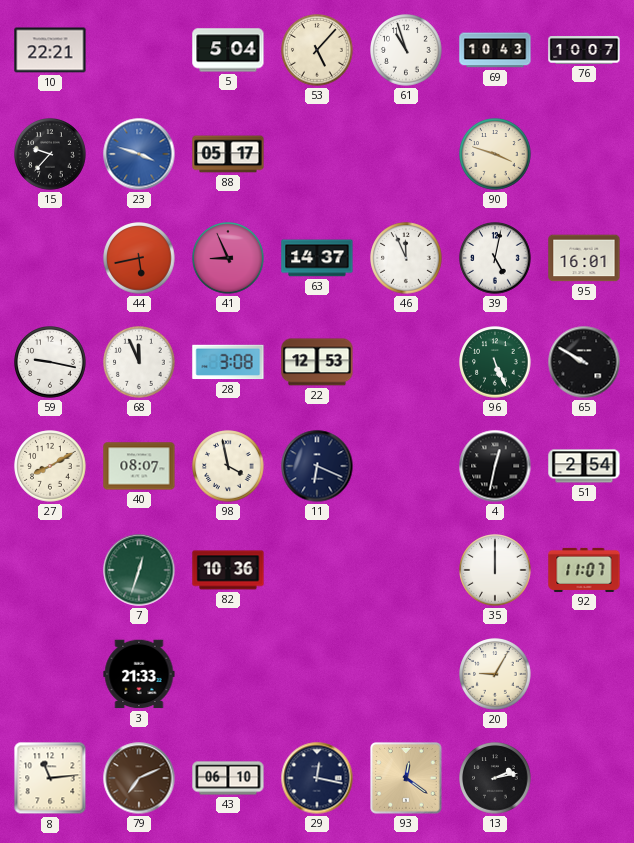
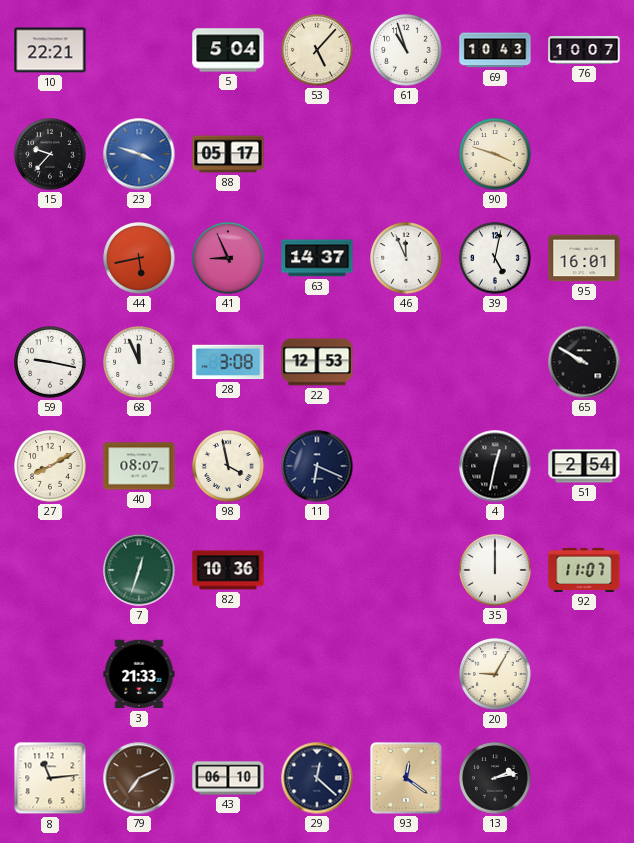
96: 5:26 -> none
29: 12:17 -> 12:22
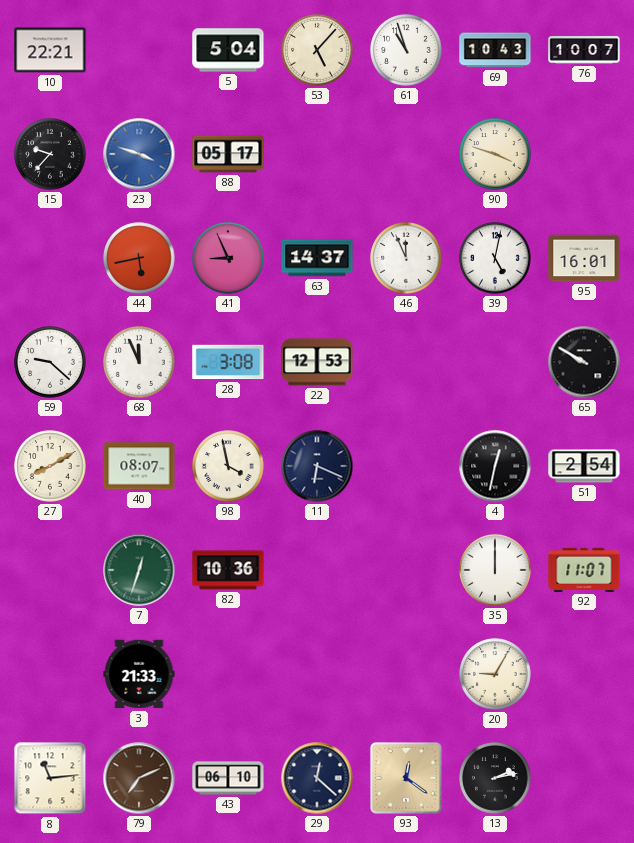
59: 9:17 -> 9:22
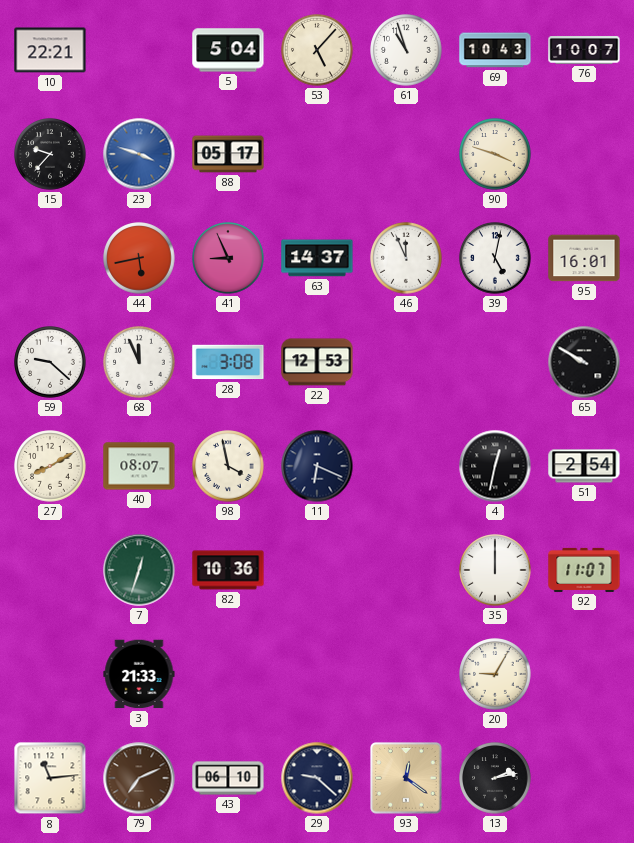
29: 12:22 -> 9:22
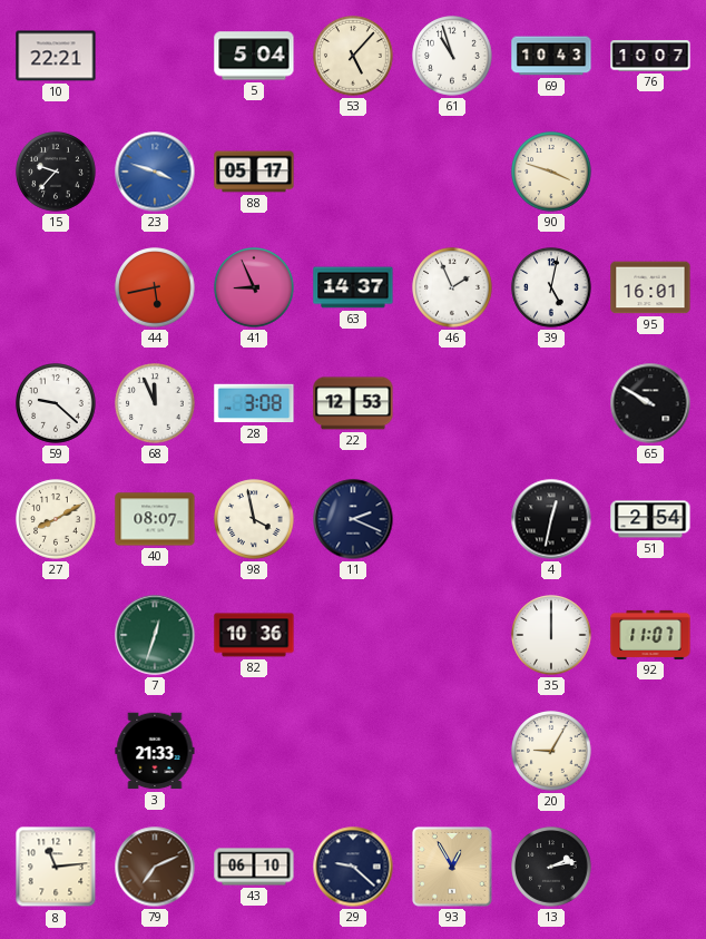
46: 11:56 -> 1:56
11: 6:19 -> 2:19
93: 12:21 -> 12:55
